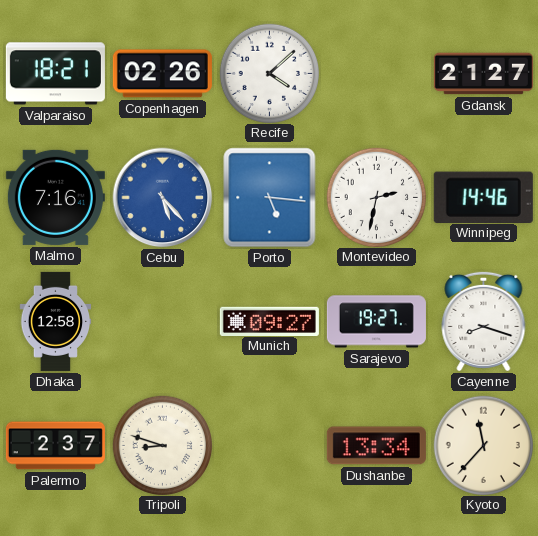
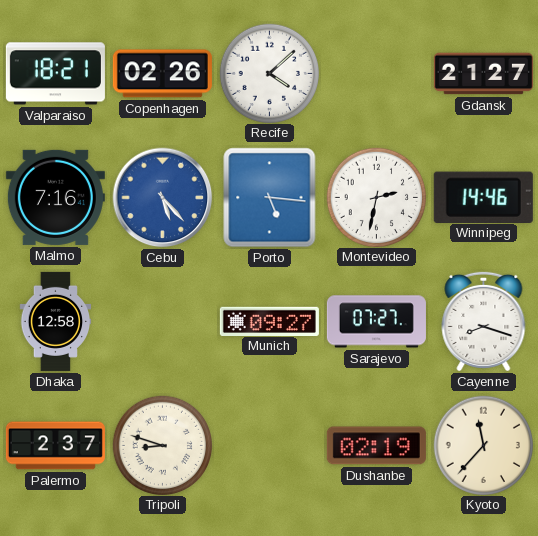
Sarajevo: 19:27 -> 07:27
Dushanbe: 13:34 -> 02:19
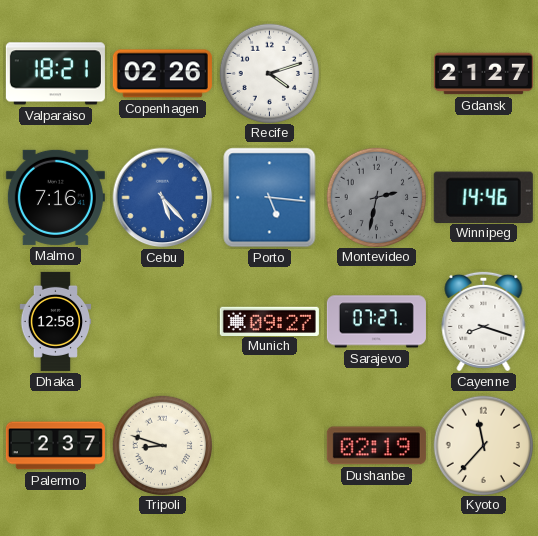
Recife: 4:08 -> 4:12
Montevideo dial: white -> grey
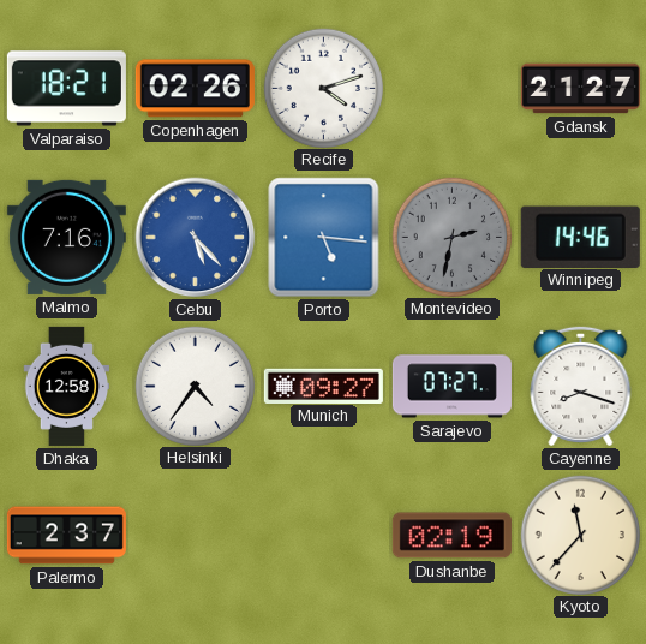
Helsinki: none -> 4:36
Tripoli: 8:48 -> none
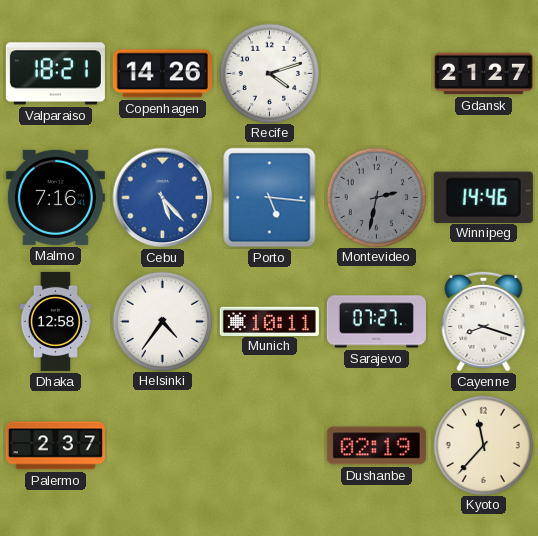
Copenhagen: 02:26 -> 14:26
Munich: 09:27 -> 10:11
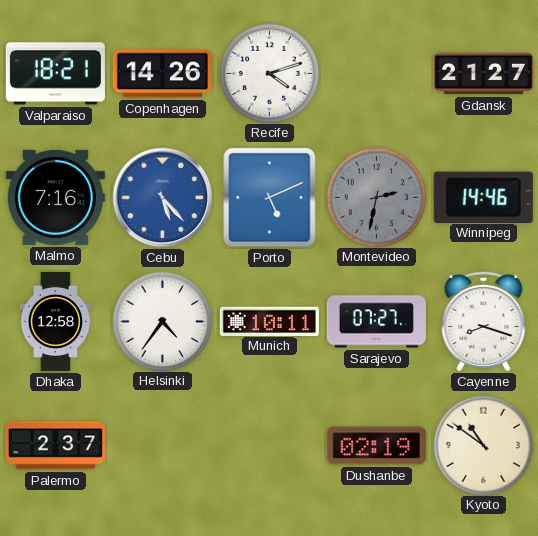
Porto: 5:16 -> 5:11
Kyoto: 11:37 -> 10:51
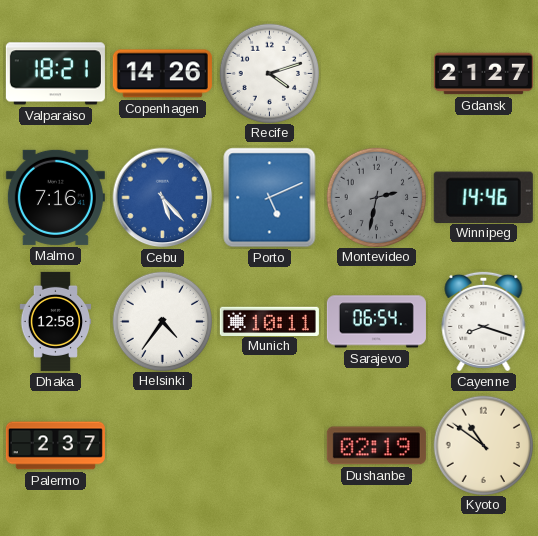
Sarajevo: 07:27 -> 06:54
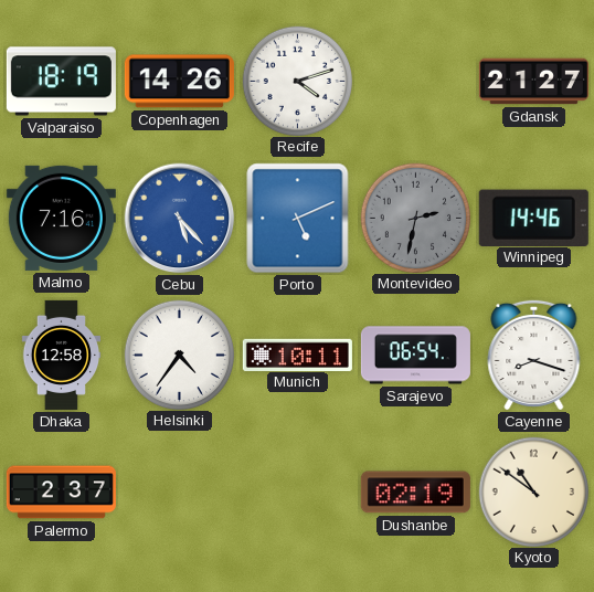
Valparaiso: 18:21 -> 18:19
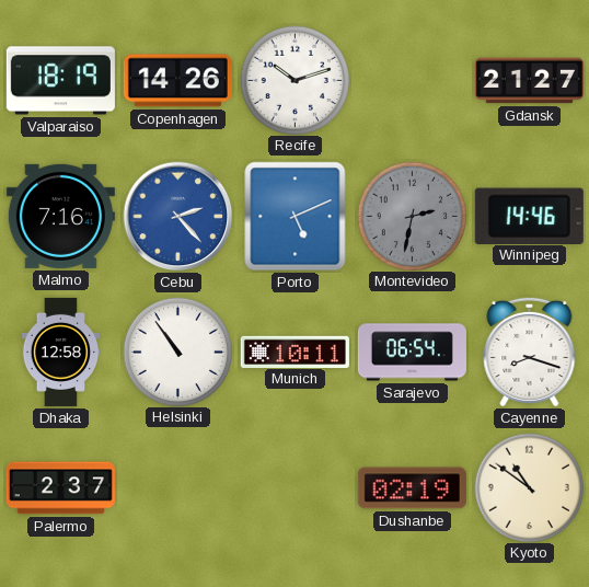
Recife: 4:12 -> 10:12
Cebu: 5:23 -> 2:23
Helsinki: 4:36 -> 10:54
